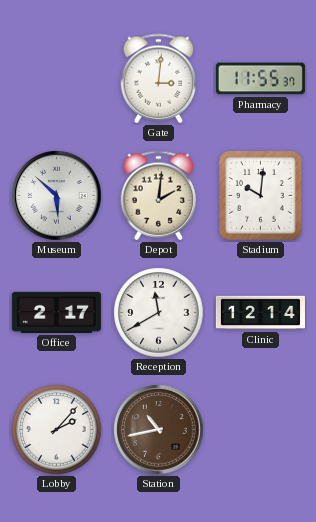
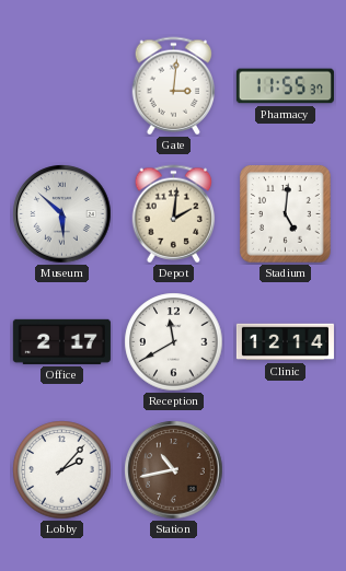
Stadium: 10:01 -> 5:01
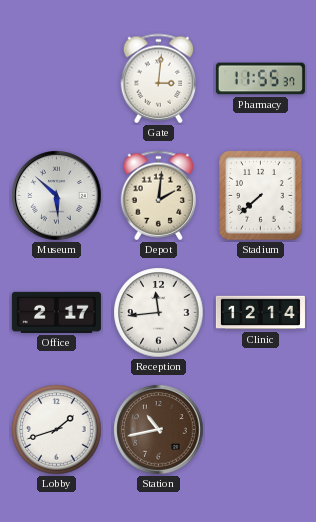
Stadium: 5:01 -> 7:38
Reception: 11:40 -> 11:44
Lobby: 2:07 -> 1:42
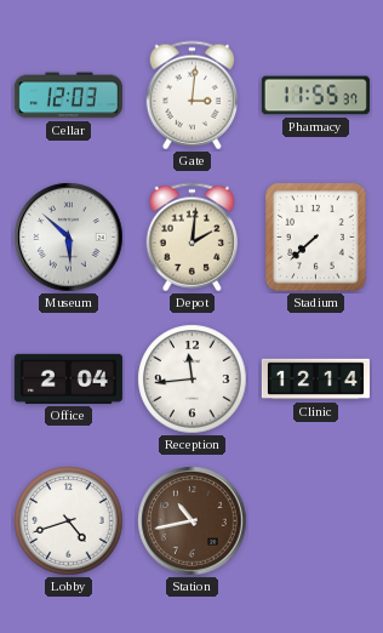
Cellar: none -> 12:03
Office: 2:17 -> 2:04
Lobby: 1:42 -> 4:42
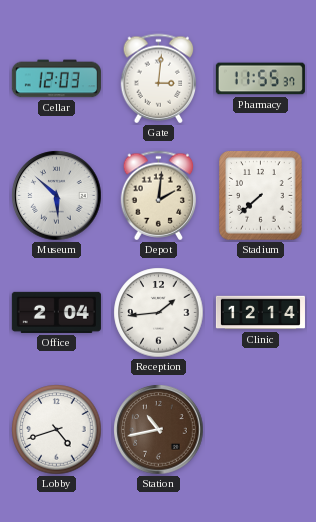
Reception: 11:44 -> 1:44
